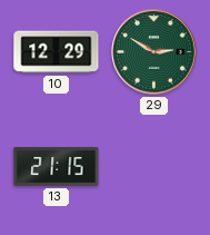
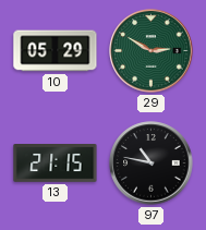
10: 12:29 -> 05:29
97: none -> 10:47
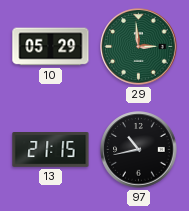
29: 2:50 -> 2:59
97: 10:47 -> 10:43
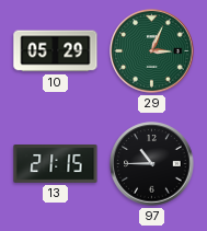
29: 2:59 -> 3:04
97: 10:43 -> 10:45
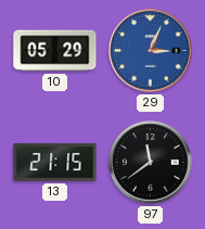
29 dial: green -> blue
97: 10:45 -> 11:39
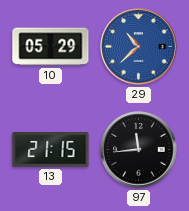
29: 3:04 -> 10:38
97: 11:39 -> 11:44
